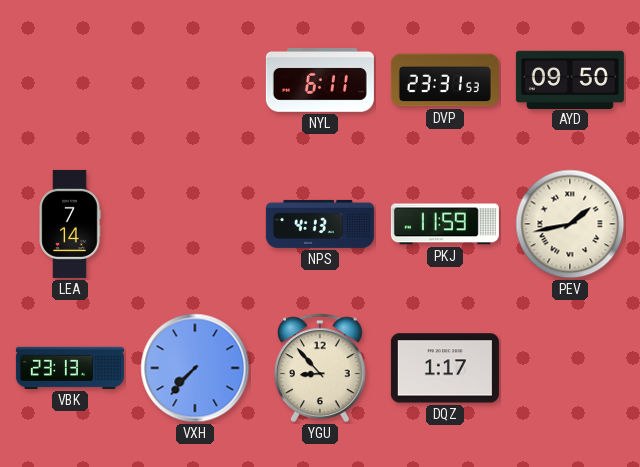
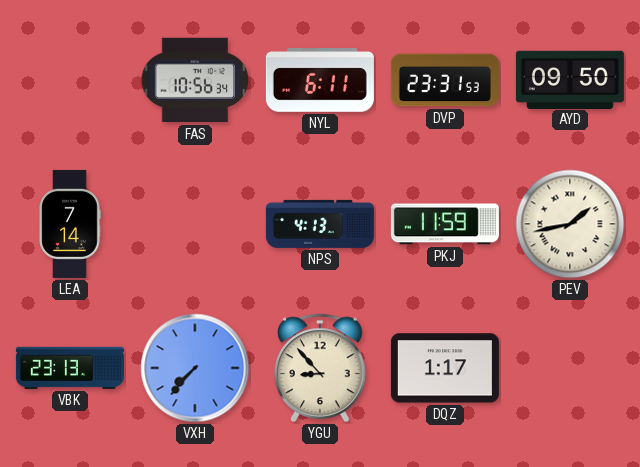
FAS: none -> 10:56
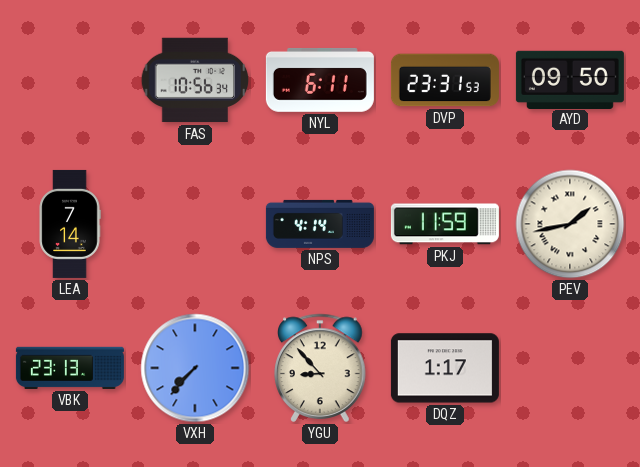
NPS: 4:13 -> 4:14
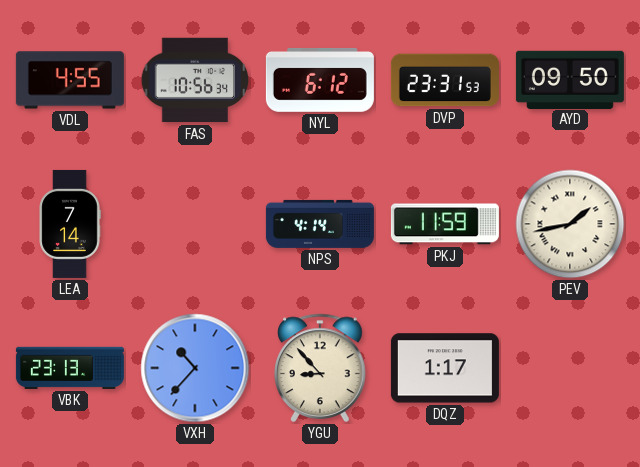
VDL: none -> 4:55
NYL: 6:11 -> 6:12
VXH: 7:37 -> 10:37
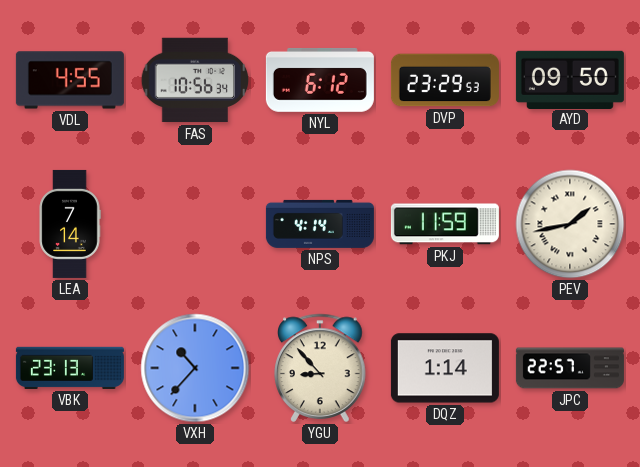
DVP: 23:31 -> 23:29
DQZ: 1:17 -> 1:14
JPC: none -> 22:57
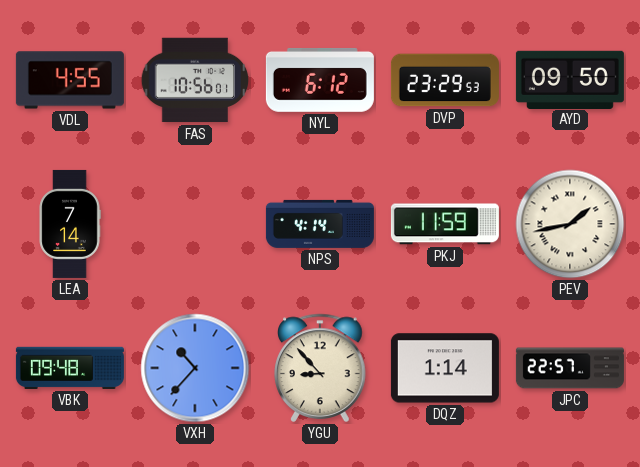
FAS: 10:56:34 -> 10:56:01
VBK: 23:13 -> 09:48
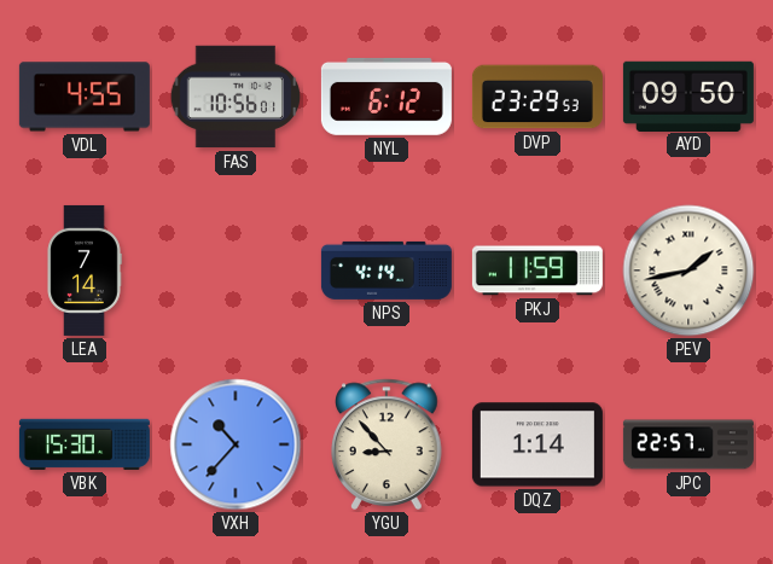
VBK: 09:48 -> 15:30
